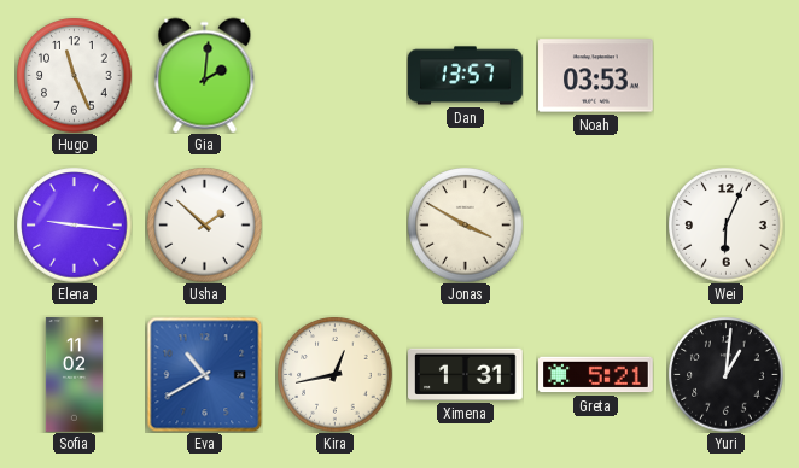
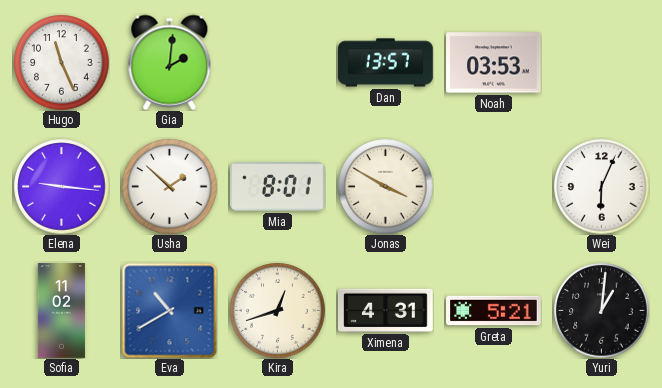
Mia: none -> 8:01
Kira: 12:43 -> 12:42
Ximena: 1:31 -> 4:31
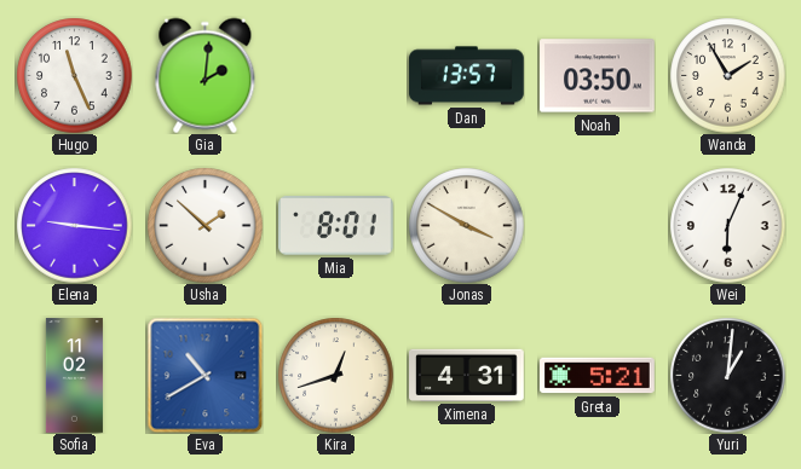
Noah: 03:53 -> 03:50
Wanda: none -> 1:55
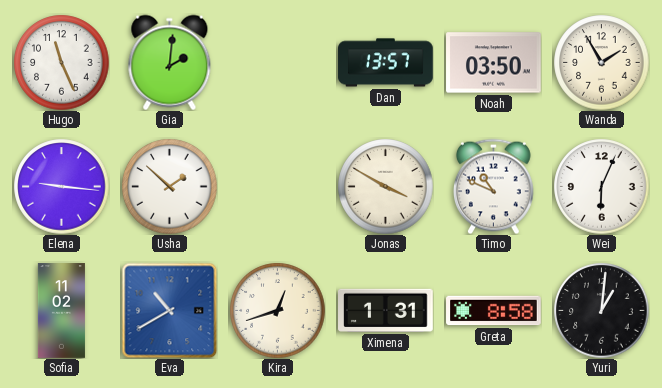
Mia: 8:01 -> none
Timo: none -> 10:49
Ximena: 4:31 -> 1:31
Greta: 5:21 -> 8:58
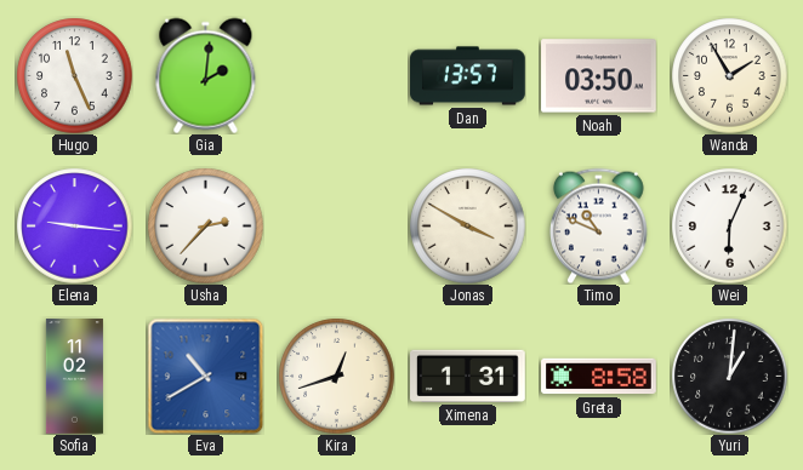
Usha: 1:52 -> 2:37
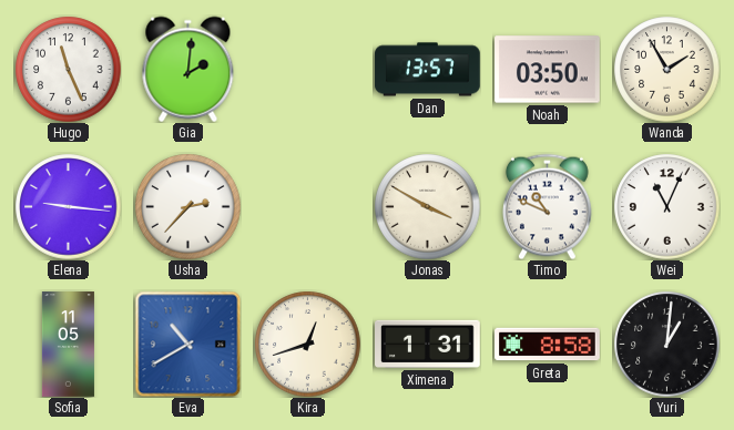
Wei: 6:04 -> 11:04
Sofia: 11:02 -> 11:05
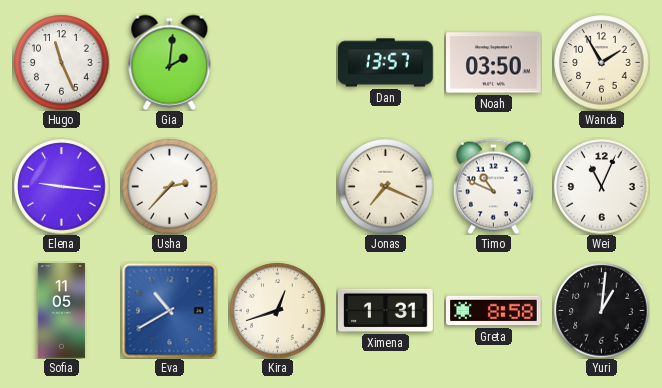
Jonas: 3:50 -> 7:19
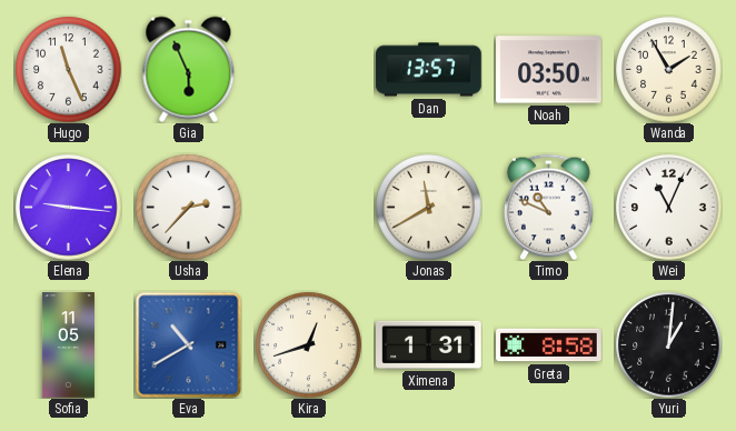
Gia: 2:01 -> 5:56
Jonas: 7:19 -> 11:40
